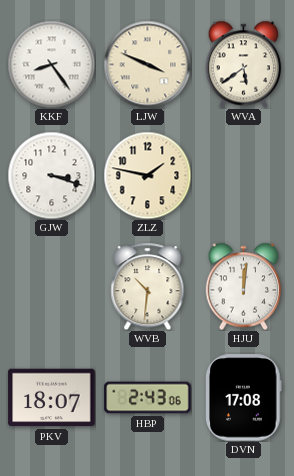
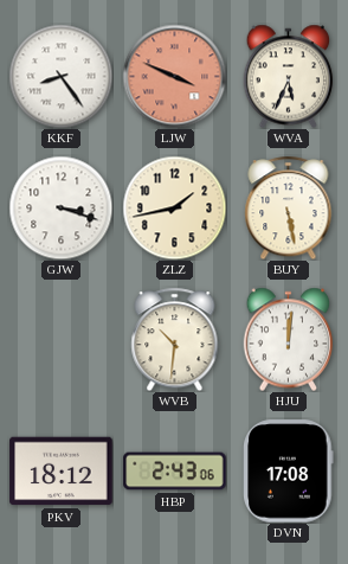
LJW dial: cream -> salmon
WVA: 5:39 -> 5:34
ZLZ: 1:47 -> 1:43
BUY: none -> 5:28
PKV: 18:07 -> 18:12
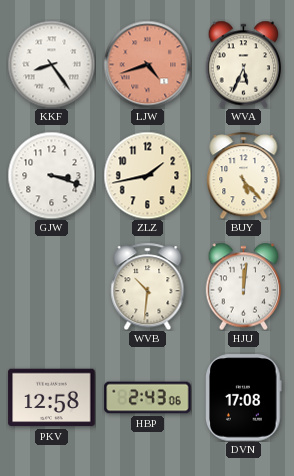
LJW: 3:49 -> 4:42
BUY: 5:28 -> 5:23
PKV: 18:12 -> 12:58
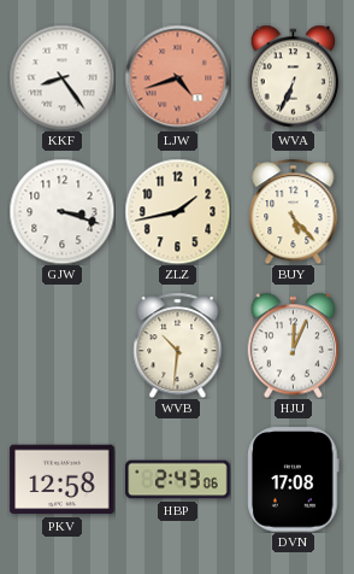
WVA: 5:34 -> 6:34
HJU: 12:01 -> 12:04
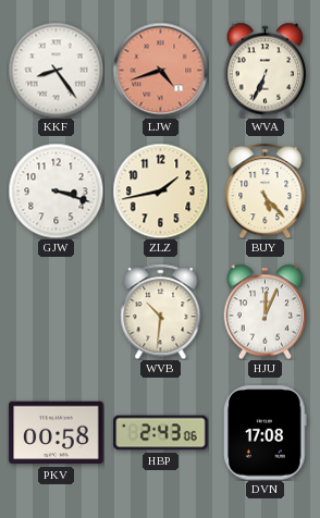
PKV: 12:58 -> 00:58
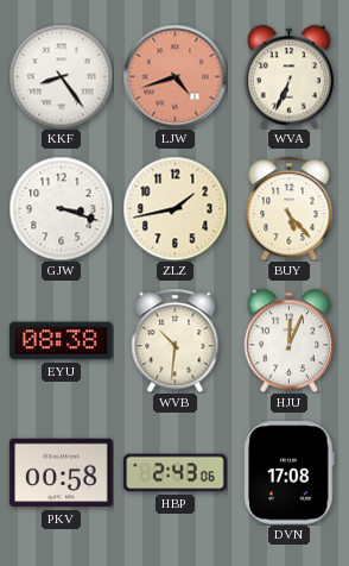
EYU: none -> 08:38
